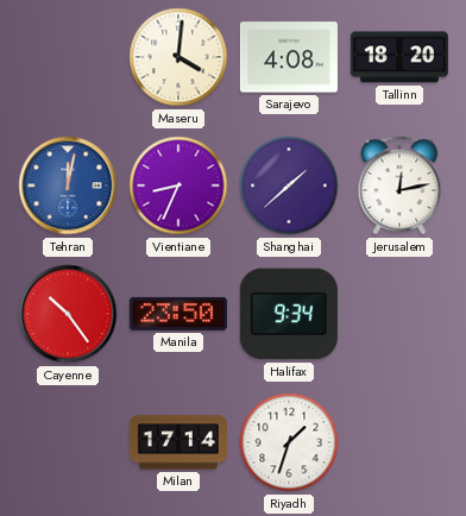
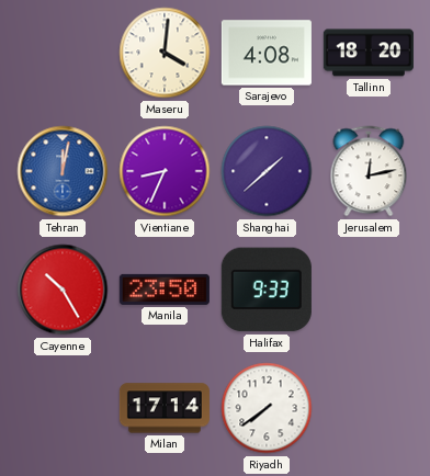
Cayenne: 10:24 -> 10:25
Halifax: 9:34 -> 9:33
Riyadh: 1:33 -> 7:39
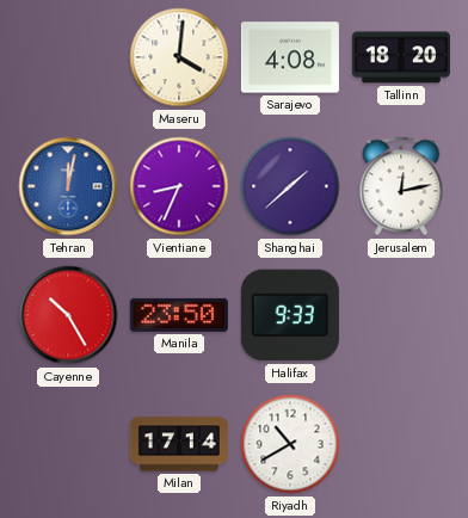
Riyadh: 7:39 -> 10:40
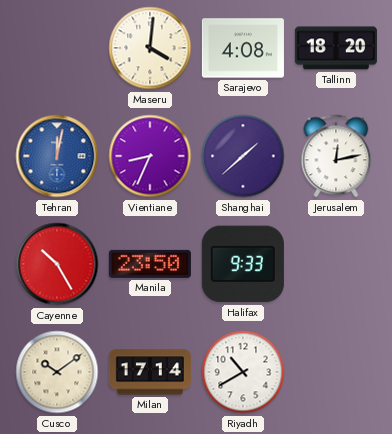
Cusco: none -> 10:09
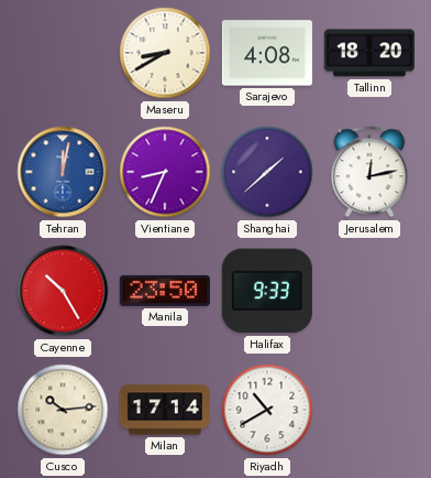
Maseru: 4:01 -> 8:40
Cusco: 10:09 -> 10:14
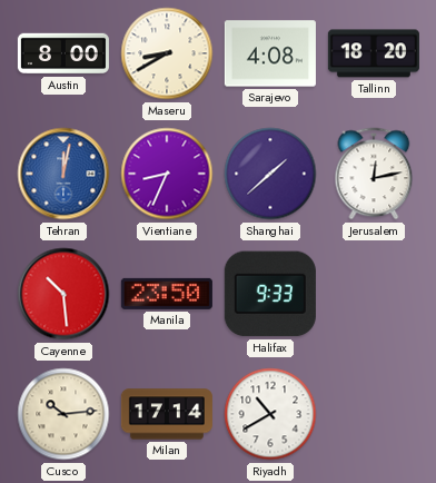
Austin: none -> 8:00
Cayenne: 10:25 -> 10:29
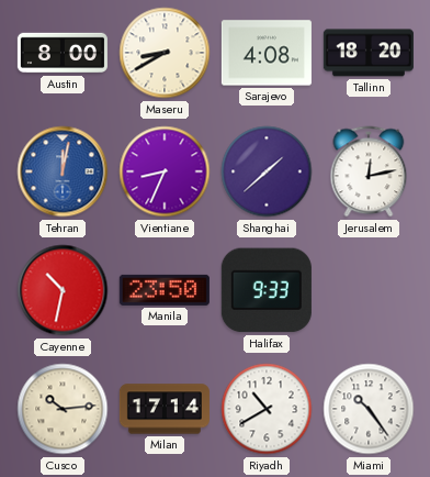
Cayenne: 10:29 -> 10:32
Miami: none -> 10:24
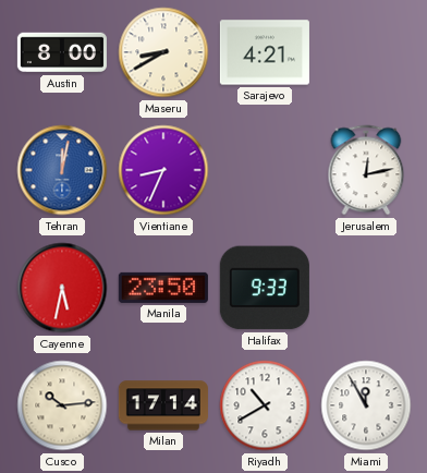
Sarajevo: 4:08 -> 4:21
Tallinn: 18:20 -> none
Shanghai: 1:38 -> none
Cayenne: 10:32 -> 5:32
Miami: 10:24 -> 11:55
